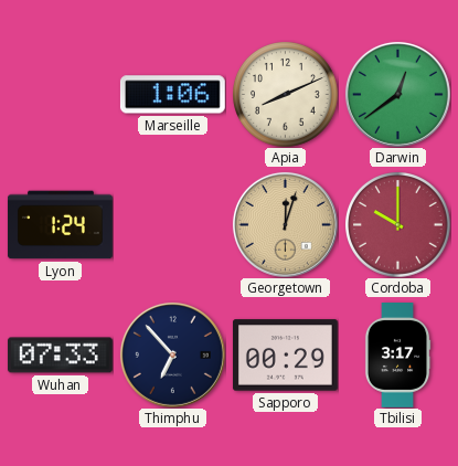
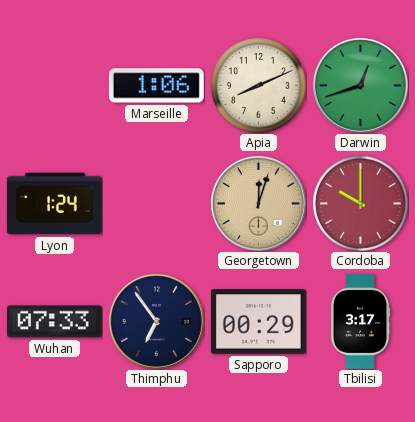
Darwin: 12:39 -> 12:42
Thimphu: 6:53 -> 6:54
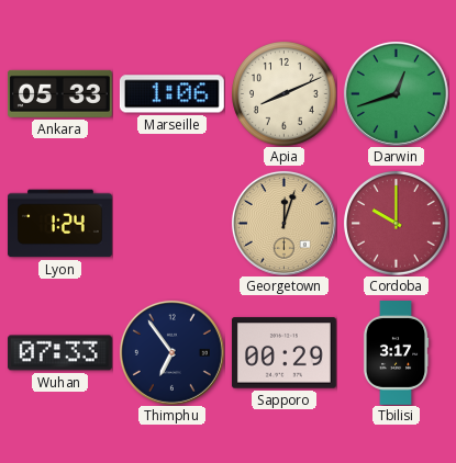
Ankara: none -> 05:33
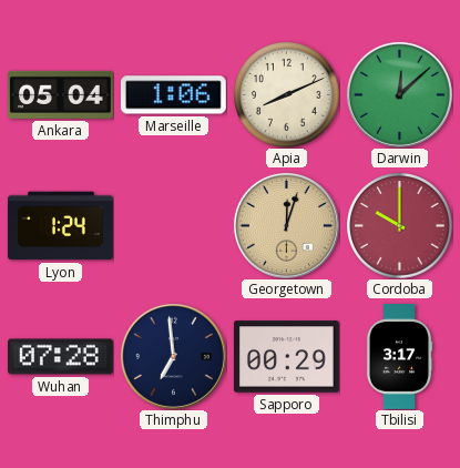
Ankara: 05:33 -> 05:04
Darwin: 12:42 -> 12:08
Wuhan: 07:33 -> 07:28
Thimphu: 6:54 -> 6:59
